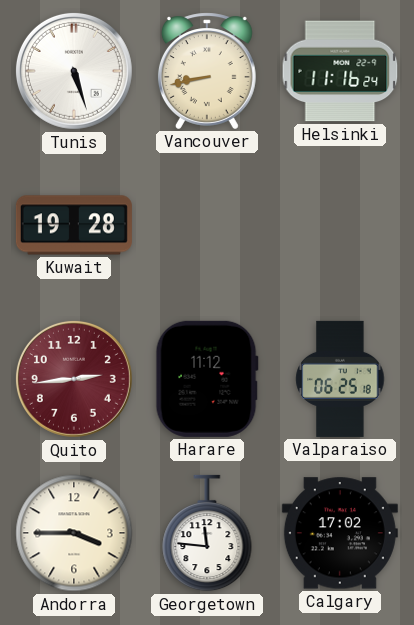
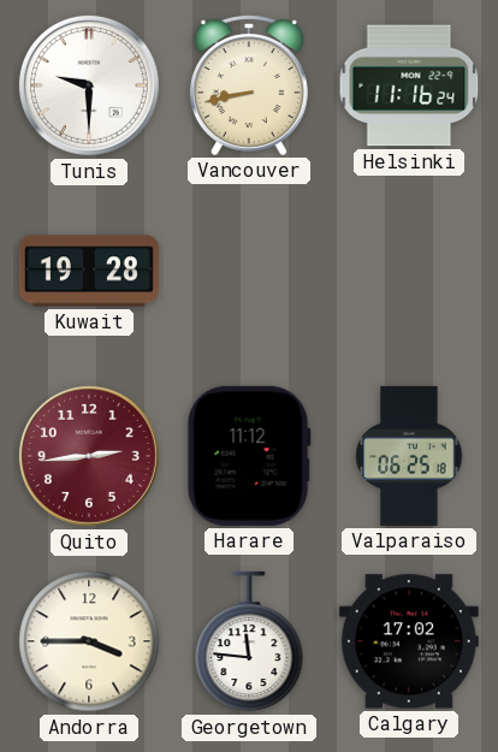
Tunis: 5:27 -> 9:30
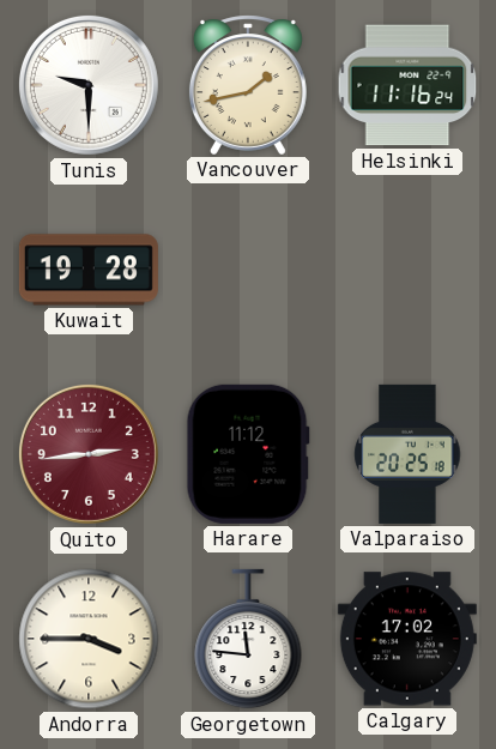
Vancouver: 8:43 -> 1:43
Valparaiso: 06:25 -> 20:25
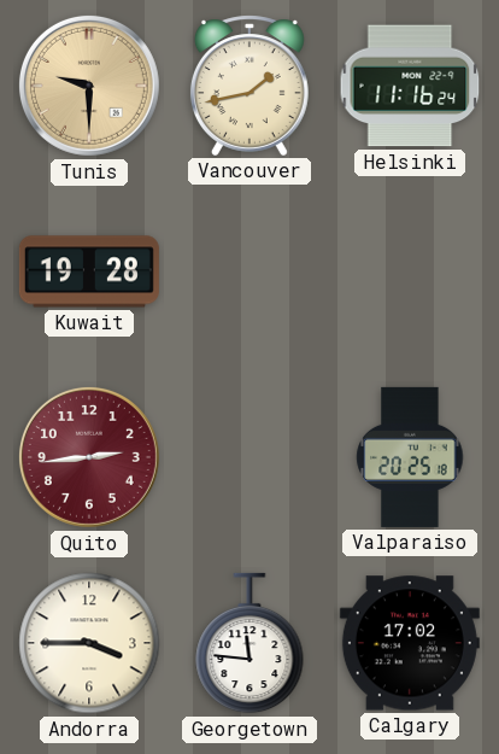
Tunis dial: white -> champagne
Harare: 11:12 -> none
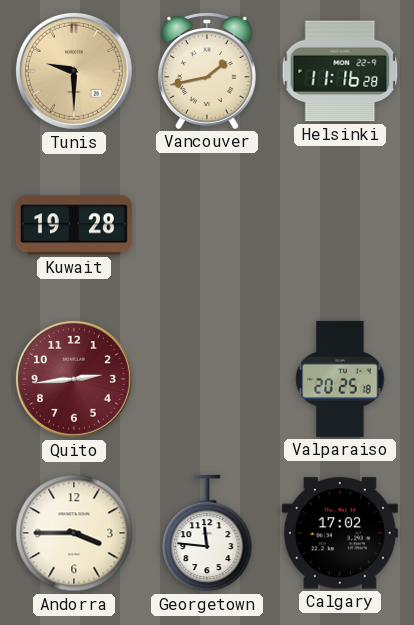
Helsinki: 11:16:24 -> 11:16:28
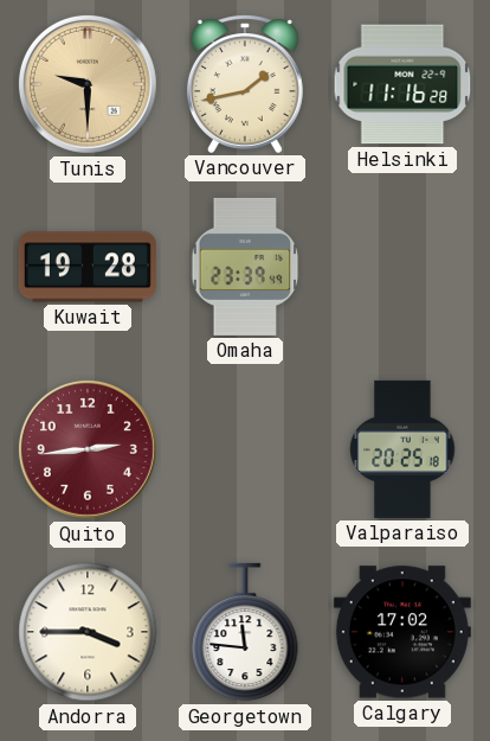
Omaha: none -> 23:39
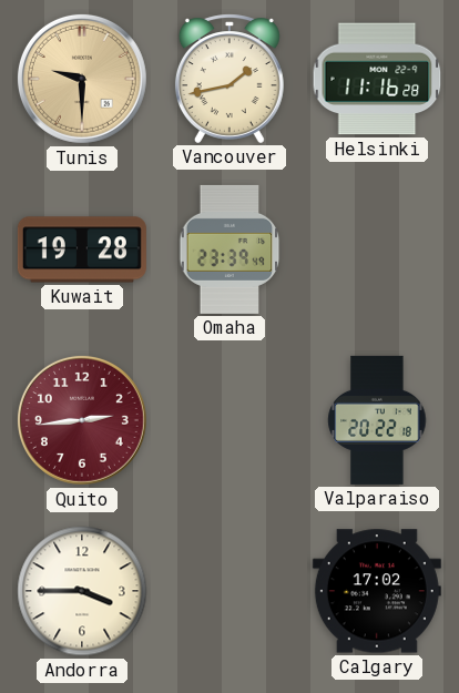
Valparaiso: 20:25 -> 20:22
Georgetown: 11:46 -> none
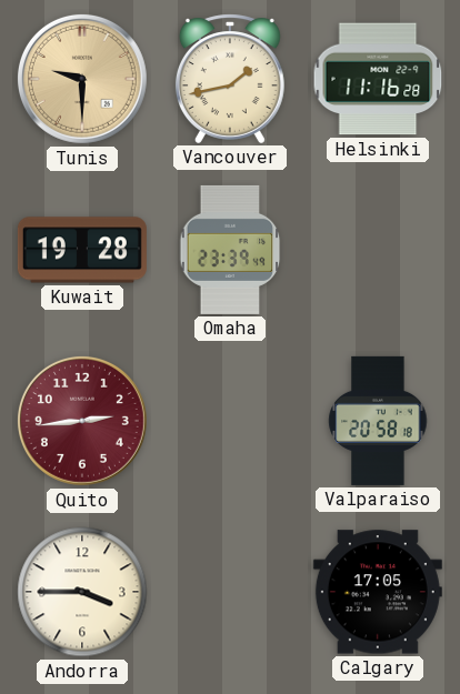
Valparaiso: 20:22 -> 20:58
Calgary: 17:02 -> 17:05
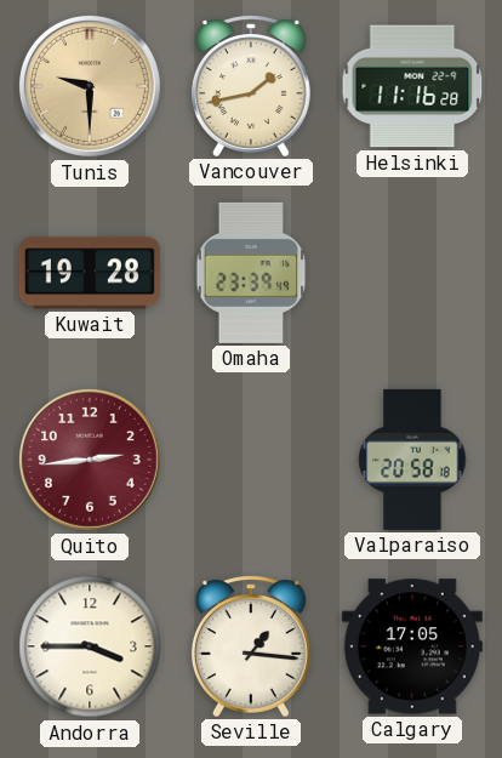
Seville: none -> 1:16
